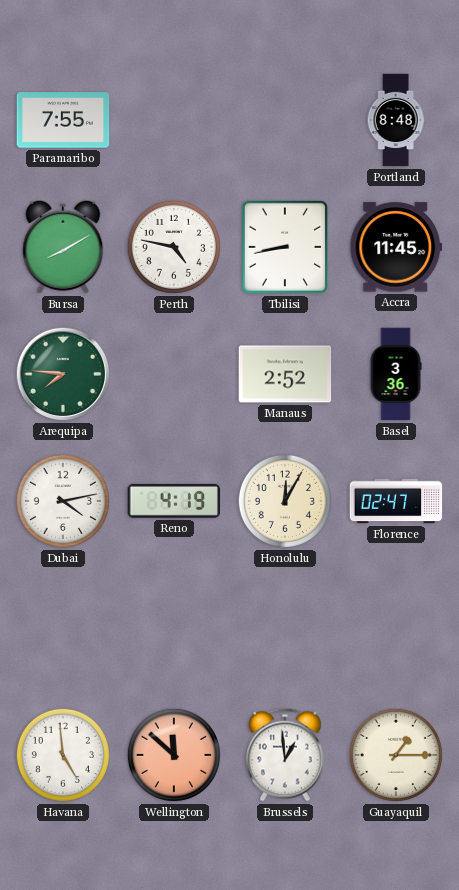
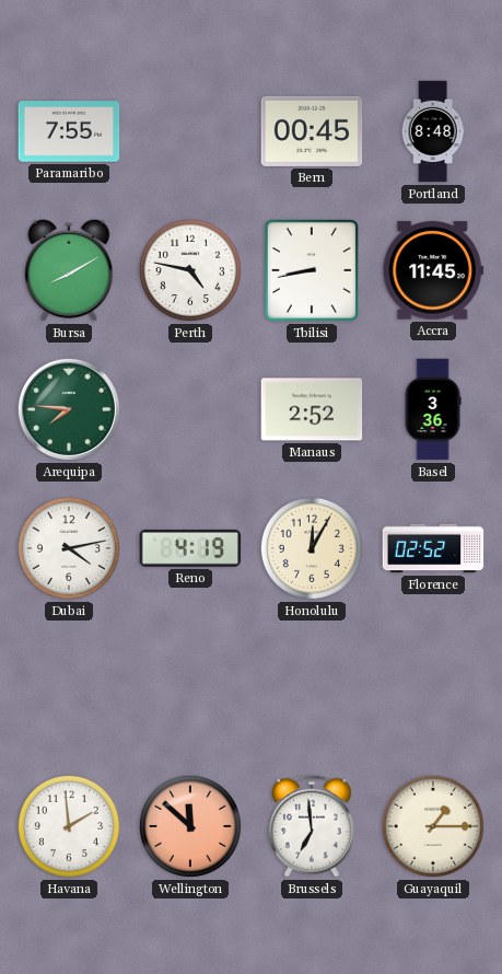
Bern: none -> 00:45
Florence: 02:47 -> 02:52
Havana: 4:59 -> 1:59
Brussels: 12:59 -> 6:59
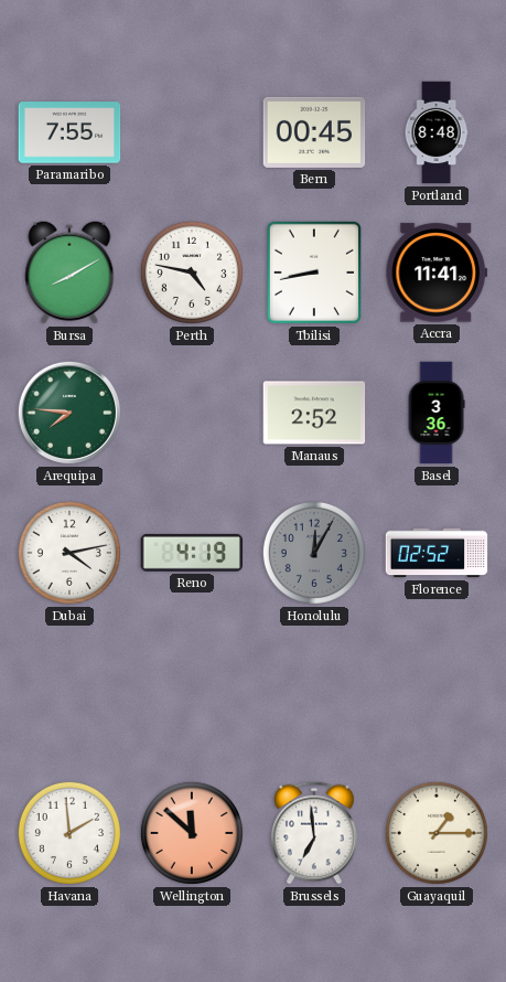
Accra: 11:45 -> 11:41
Honolulu dial: cream -> grey
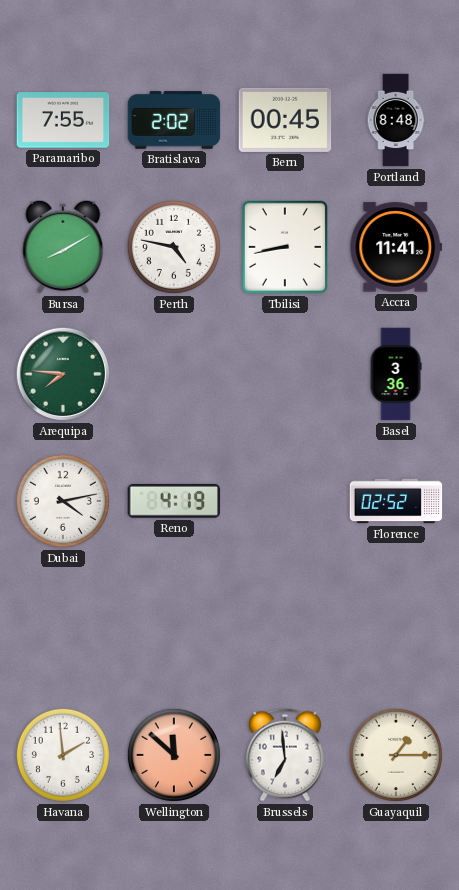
Bratislava: none -> 2:02
Manaus: 2:52 -> none
Honolulu: 12:05 -> none
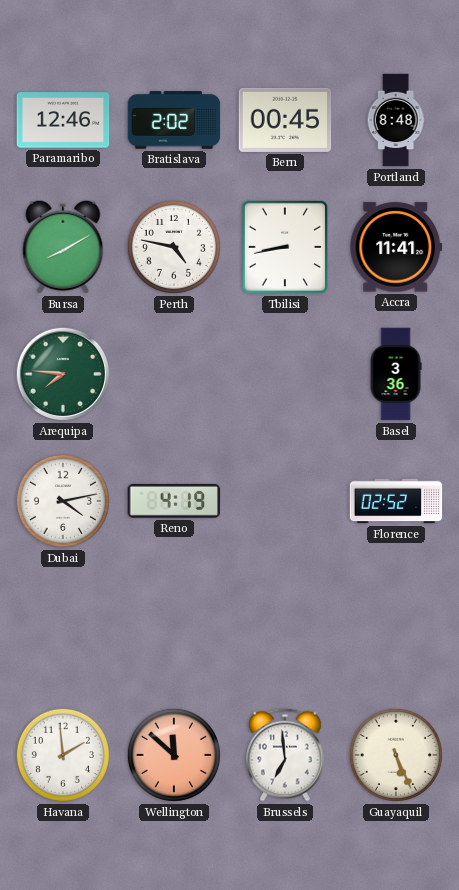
Paramaribo: 7:55 -> 12:46
Guayaquil: 1:15 -> 5:26
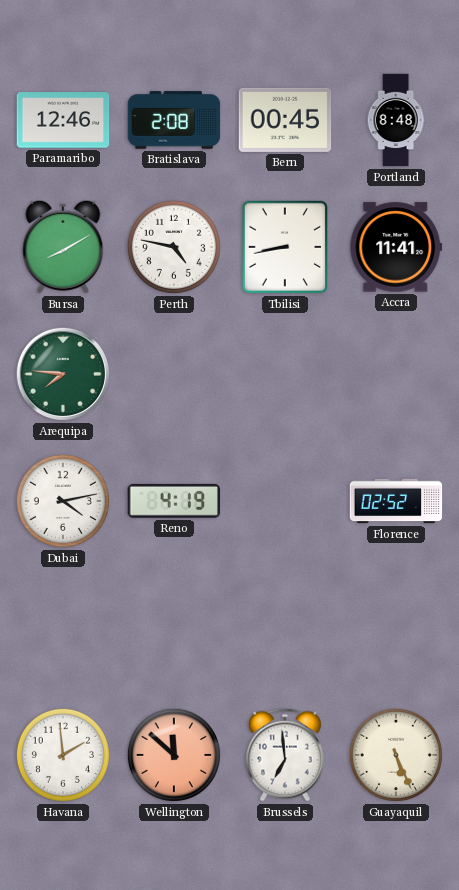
Bratislava: 2:02 -> 2:08
Basel: 3:36 -> none
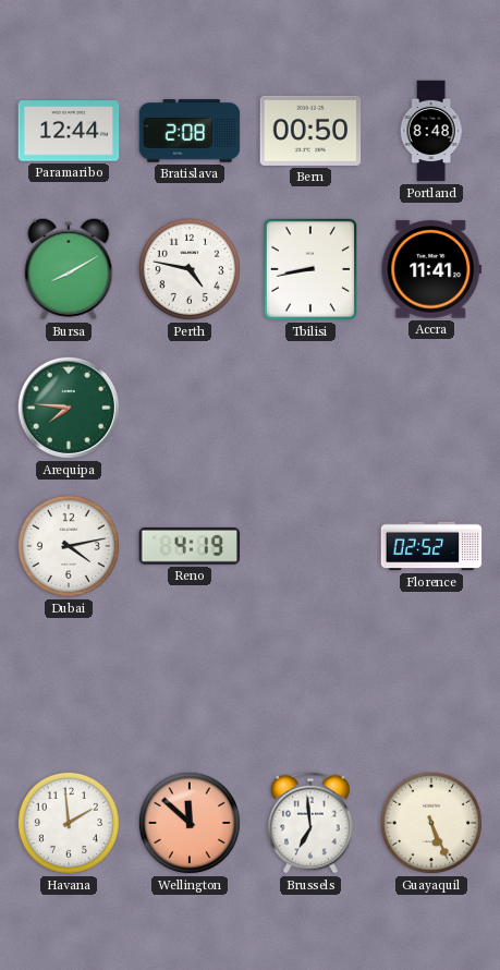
Paramaribo: 12:46 -> 12:44
Bern: 00:45 -> 00:50
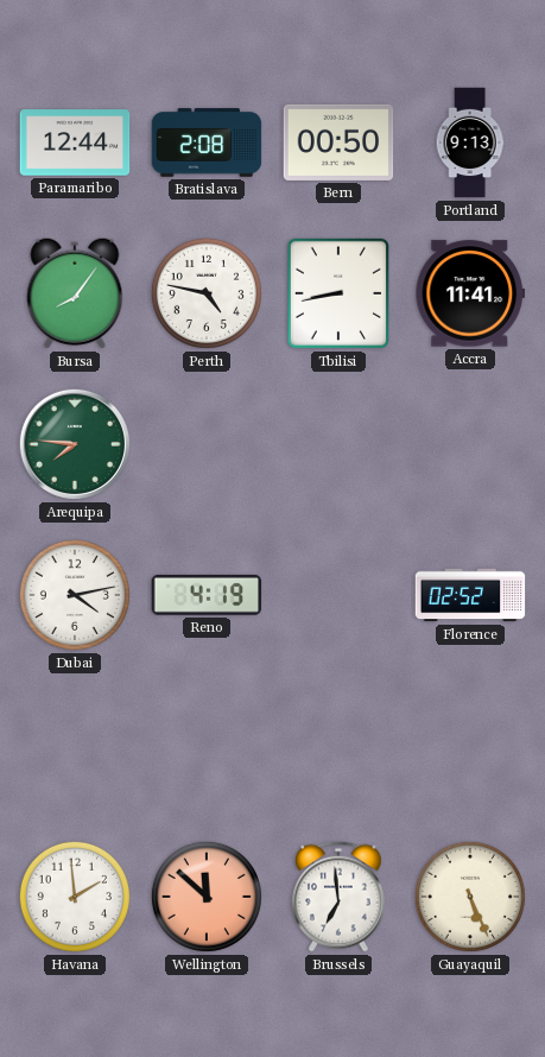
Portland: 8:48 -> 9:13
Bursa: 8:10 -> 8:06
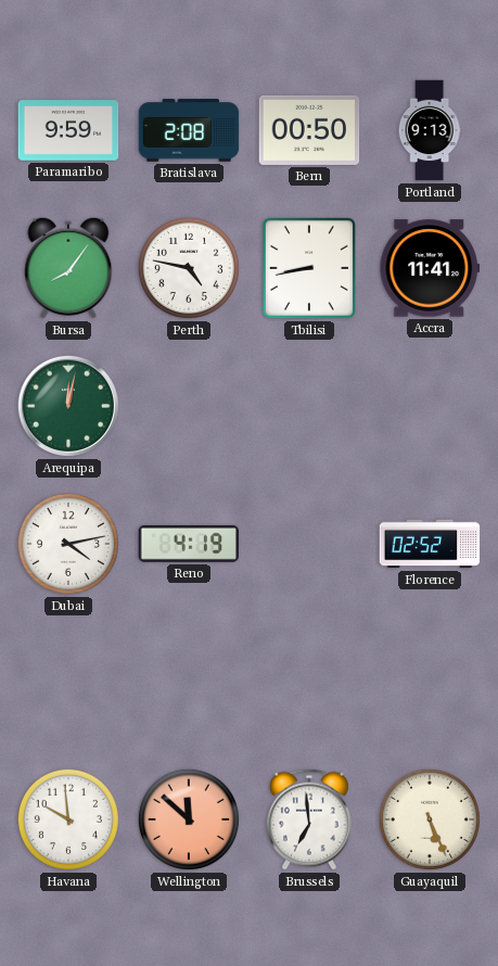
Paramaribo: 12:44 -> 9:59
Arequipa: 7:46 -> 12:02
Havana: 1:59 -> 9:59
